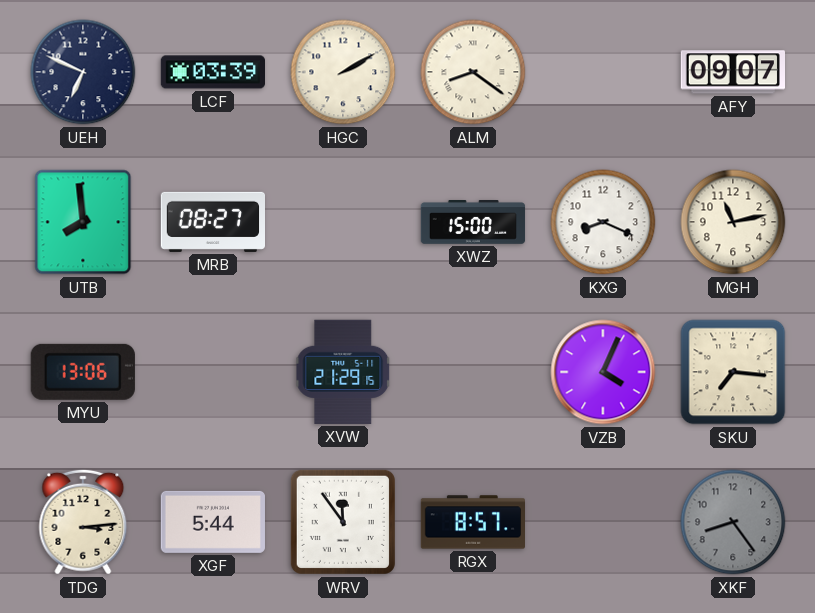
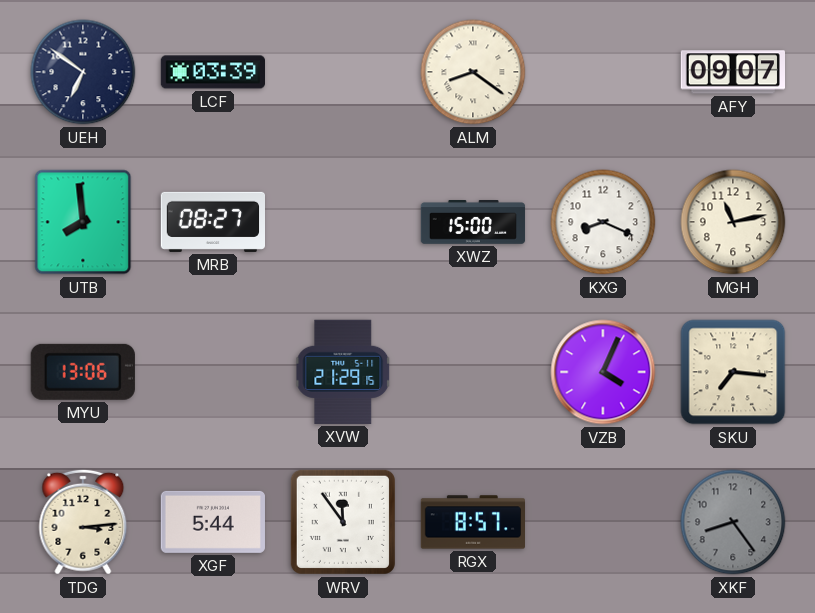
UEH: 6:49 -> 6:51
HGC: 2:10 -> none
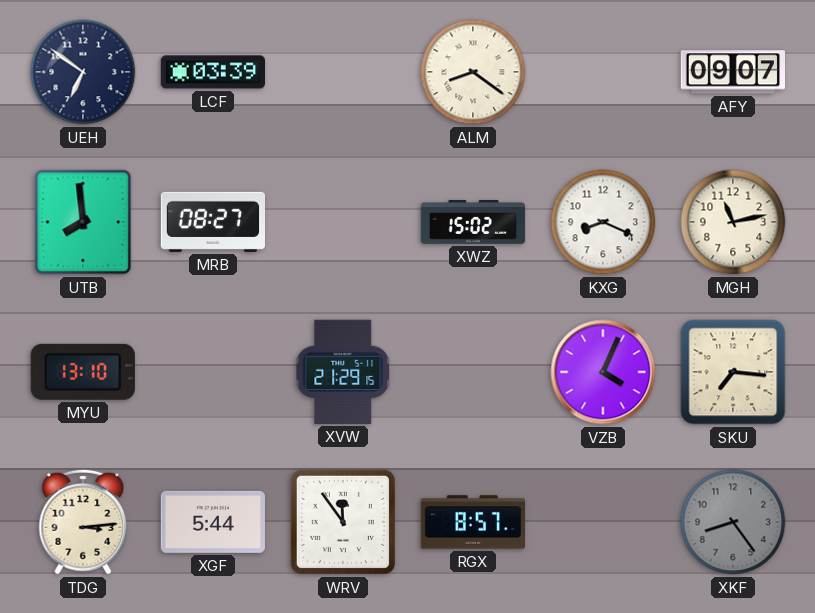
XWZ: 15:00 -> 15:02
MYU: 13:06 -> 13:10
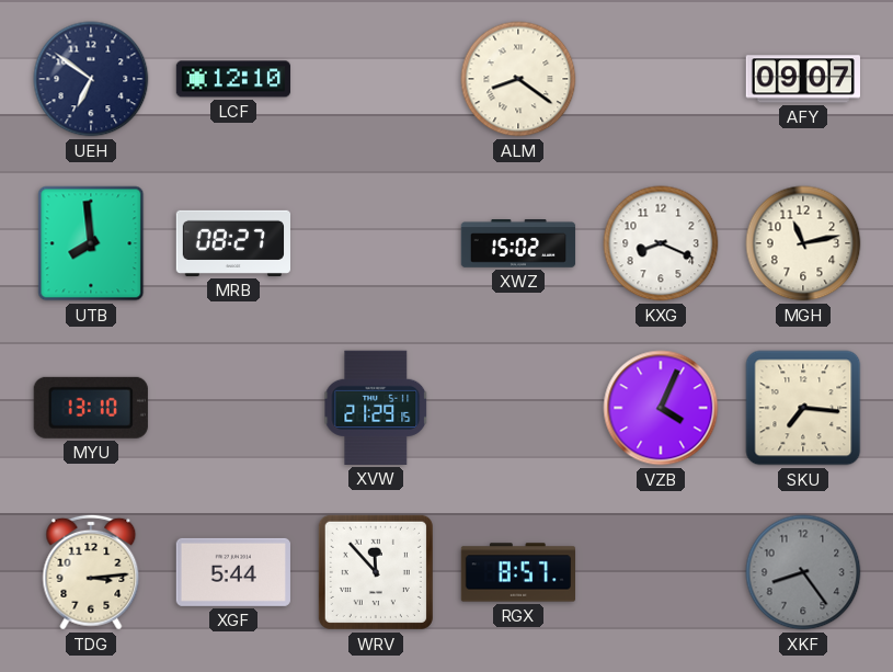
LCF: 03:39 -> 12:10
WRV: 11:54 -> 11:53
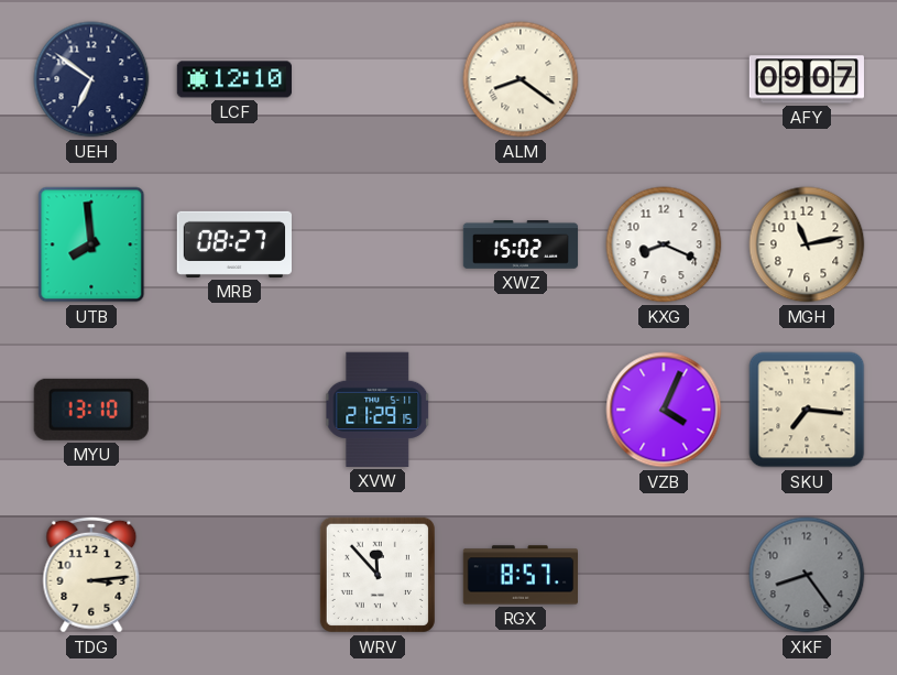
XGF: 5:44 -> none
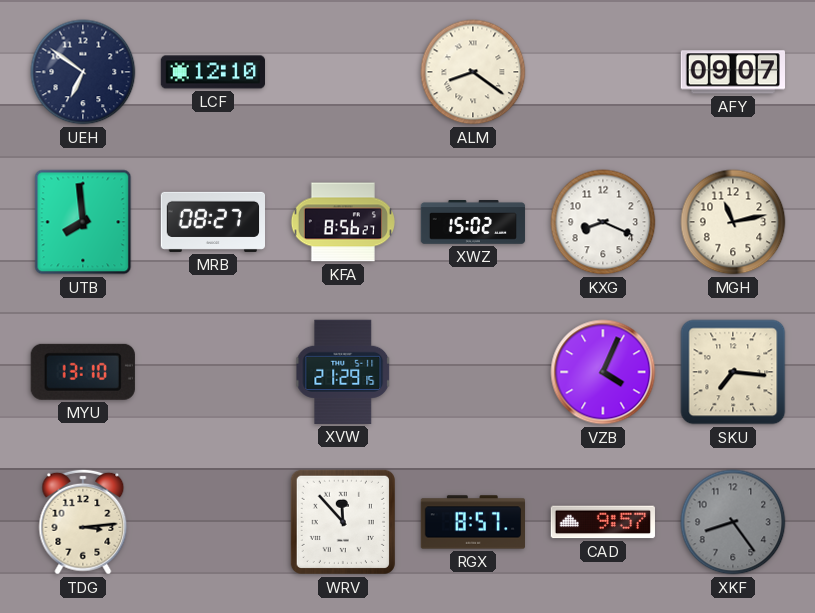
KFA: none -> 8:56
CAD: none -> 9:57
